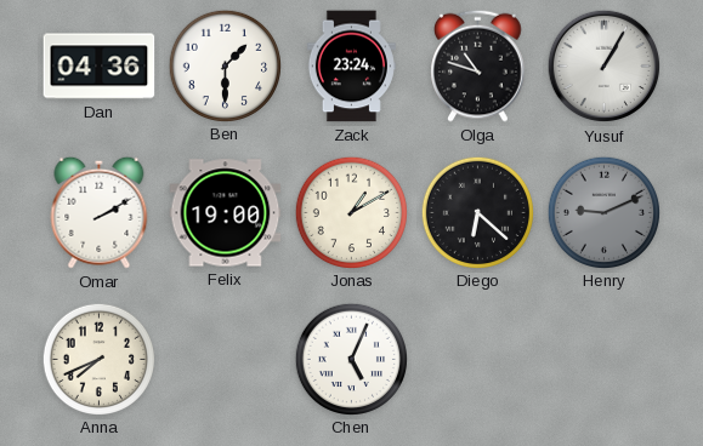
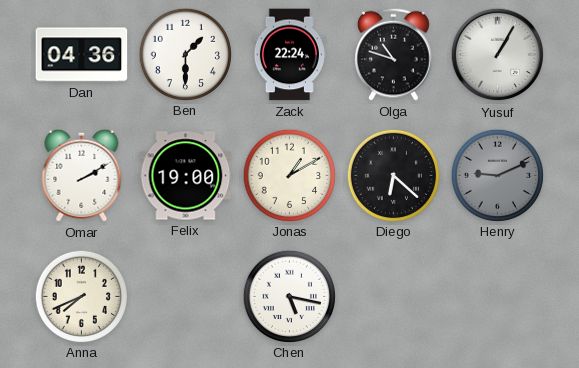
Zack: 23:24 -> 22:24
Chen: 5:04 -> 5:17
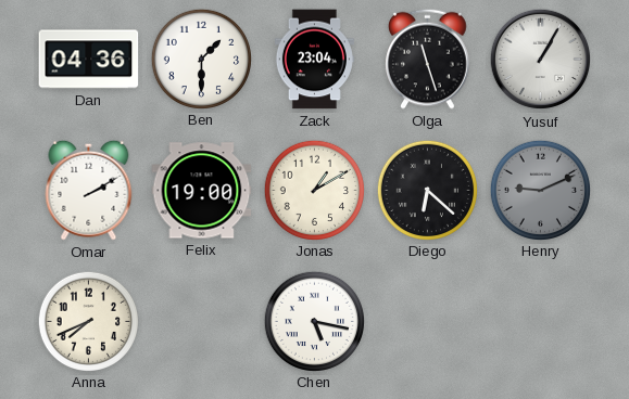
Zack: 22:24 -> 23:04
Olga: 10:48 -> 11:27
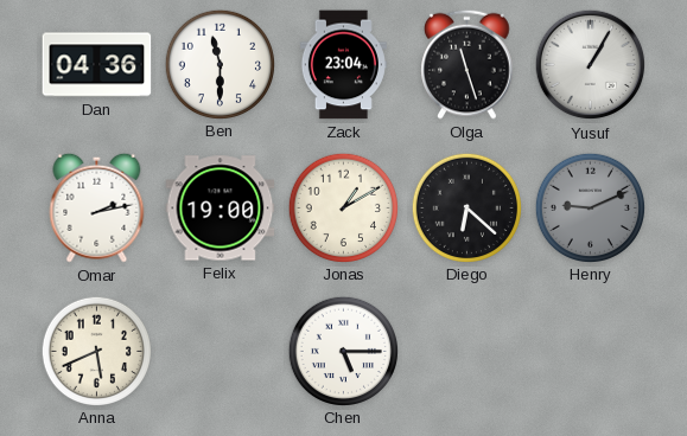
Ben: 1:30 -> 11:30
Omar: 2:10 -> 2:13
Anna: 7:41 -> 5:41
Chen: 5:17 -> 5:15
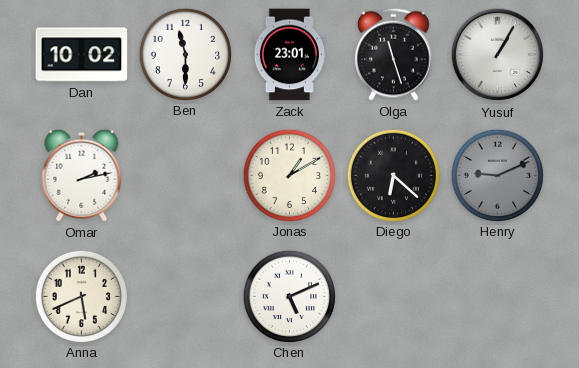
Dan: 04:36 -> 10:02
Zack: 23:04 -> 23:01
Felix: 19:00 -> none
Chen: 5:15 -> 5:11
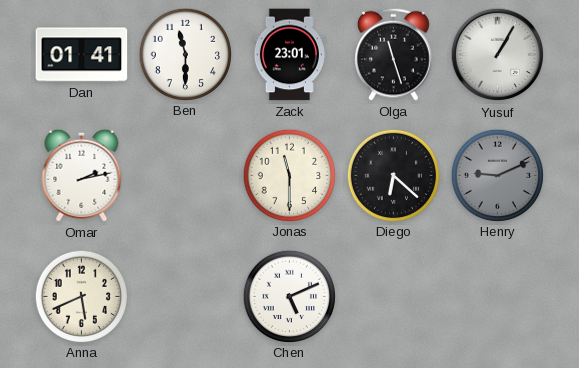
Dan: 10:02 -> 01:41
Jonas: 1:10 -> 11:30
